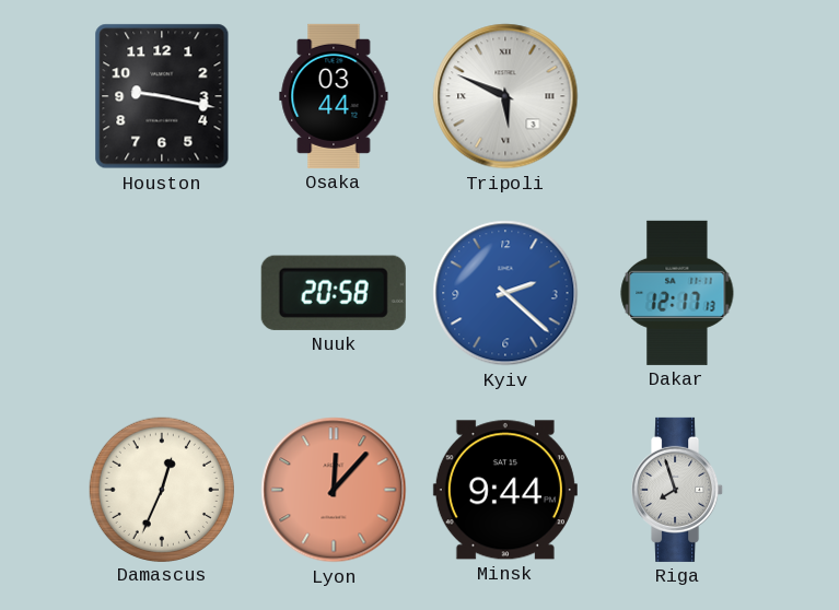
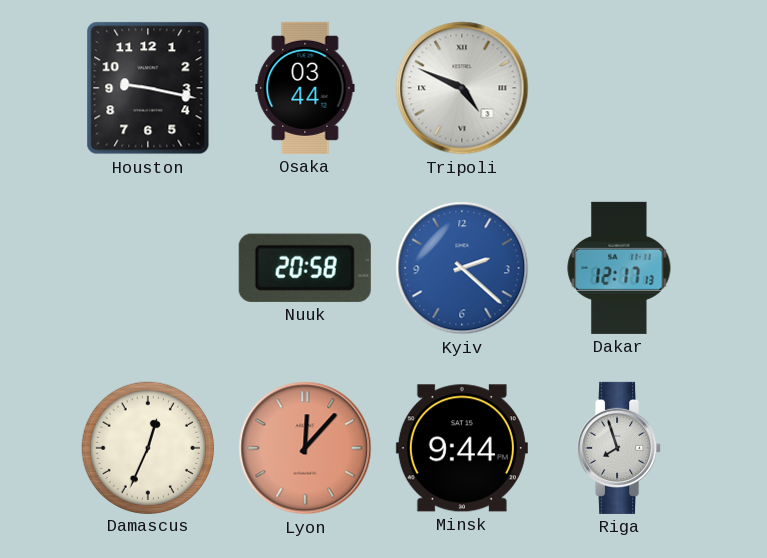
Tripoli: 5:49 -> 4:49
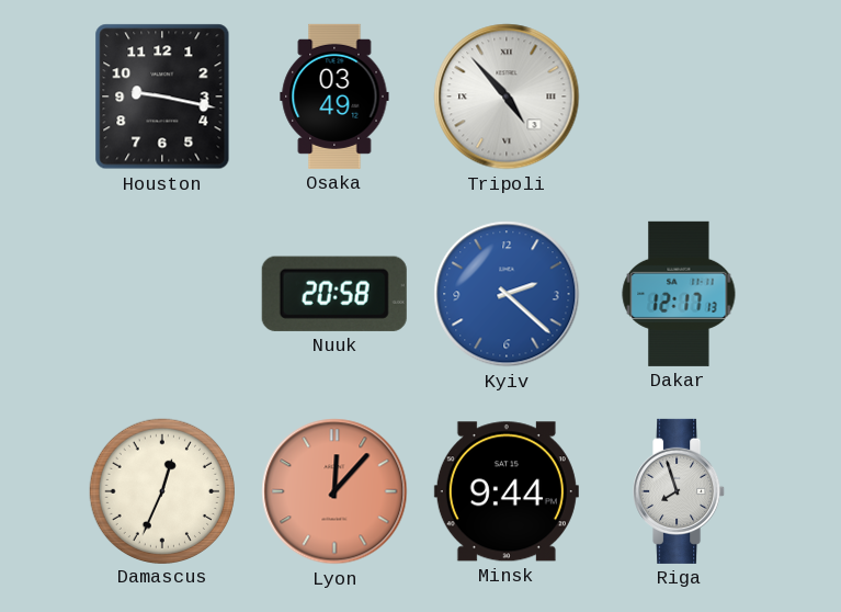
Osaka: 03:44 -> 03:49
Tripoli: 4:49 -> 4:53
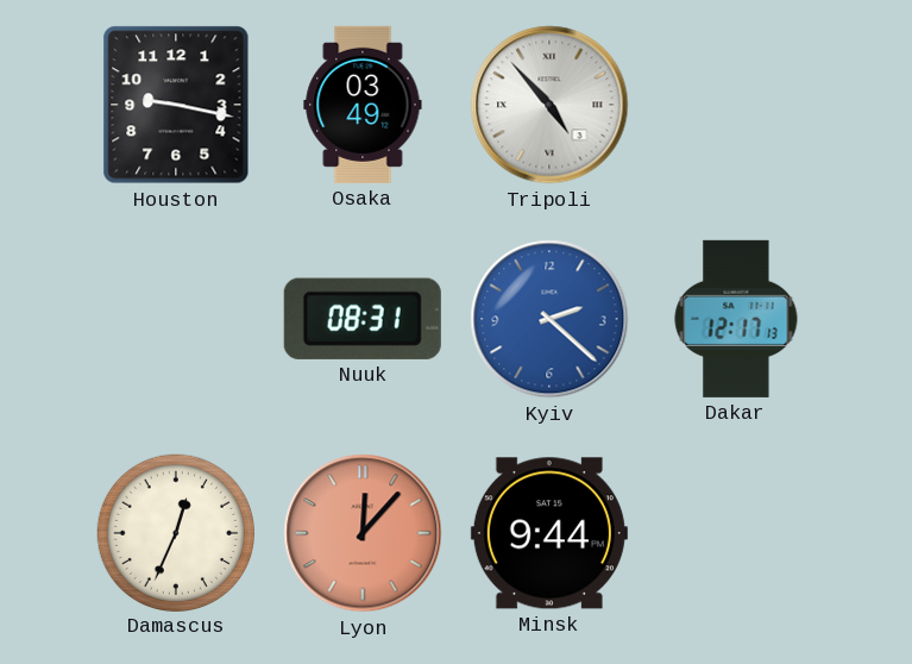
Nuuk: 20:58 -> 08:31
Riga: 7:57 -> none
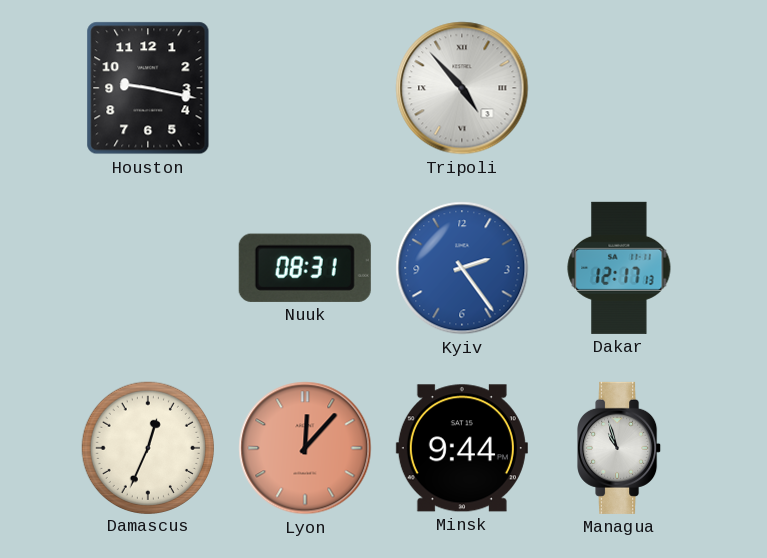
Osaka: 03:49 -> none
Kyiv: 2:22 -> 2:24
Managua: none -> 10:57
